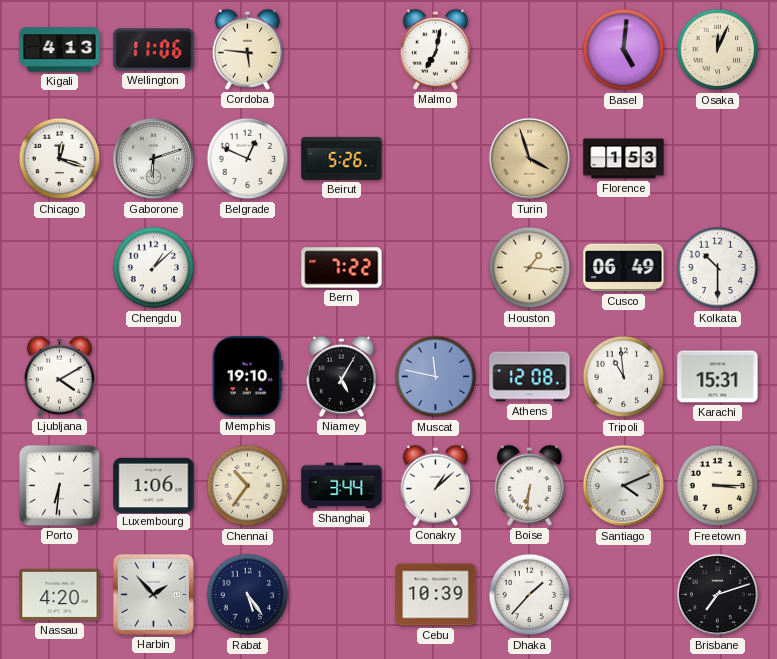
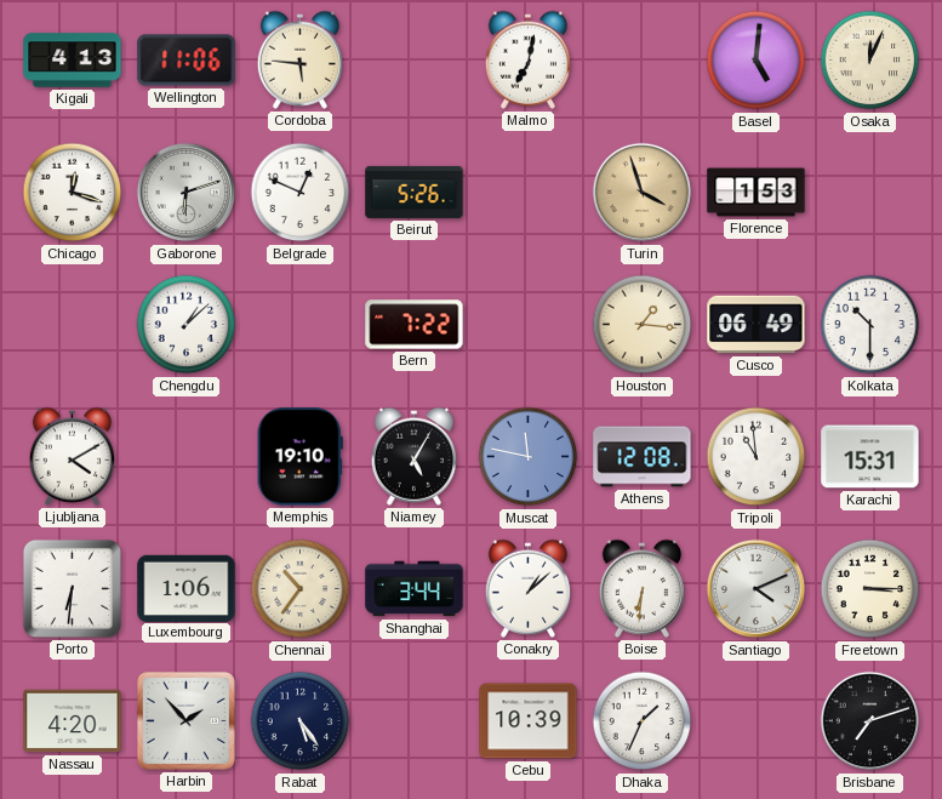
Dhaka: 1:37 -> 1:34
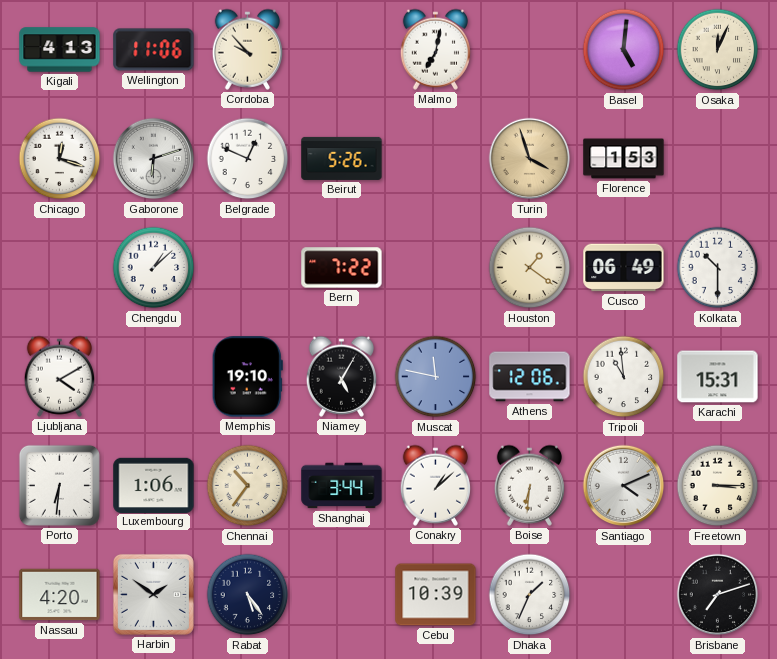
Cordoba: 5:46 -> 9:53
Houston: 1:16 -> 1:21
Athens: 12:08 -> 12:06
Harbin: 1:53 -> 1:51
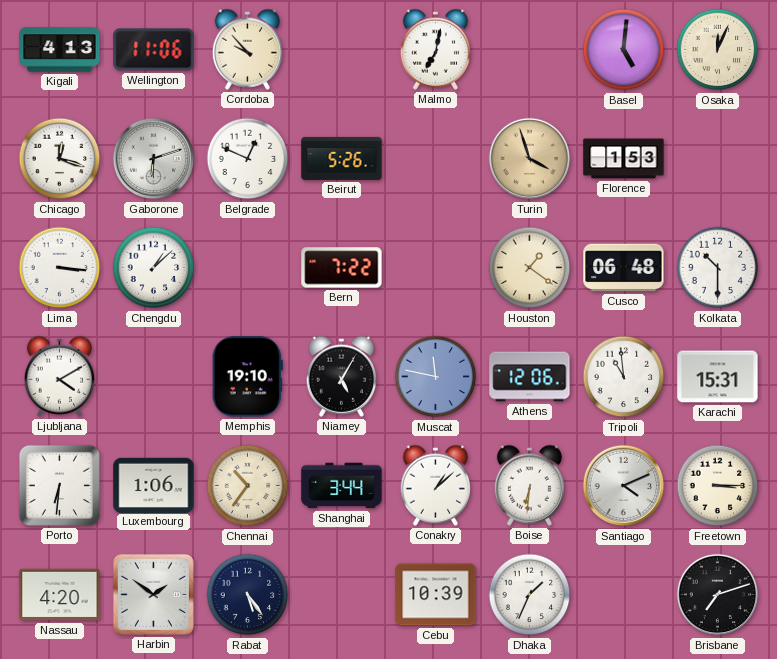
Lima: none -> 3:16
Cusco: 06:49 -> 06:48
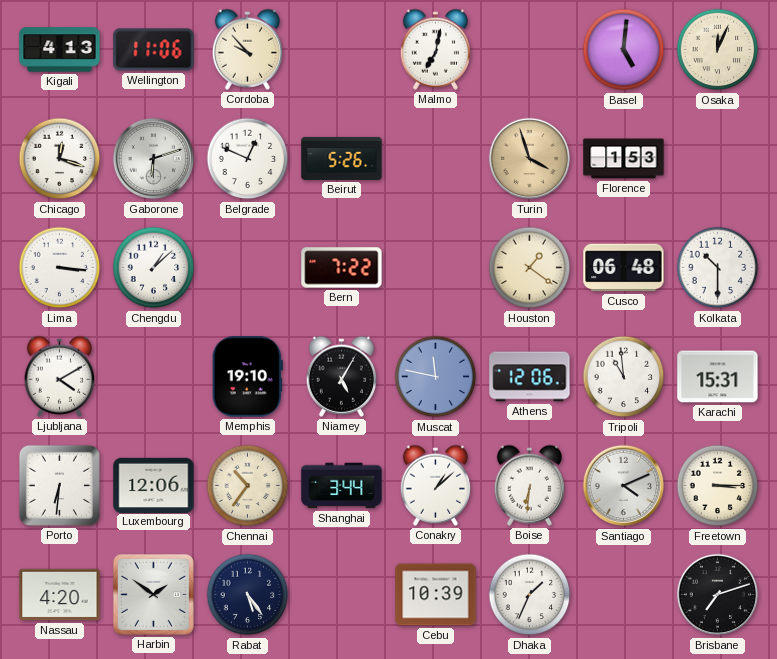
Luxembourg: 1:06 -> 12:06
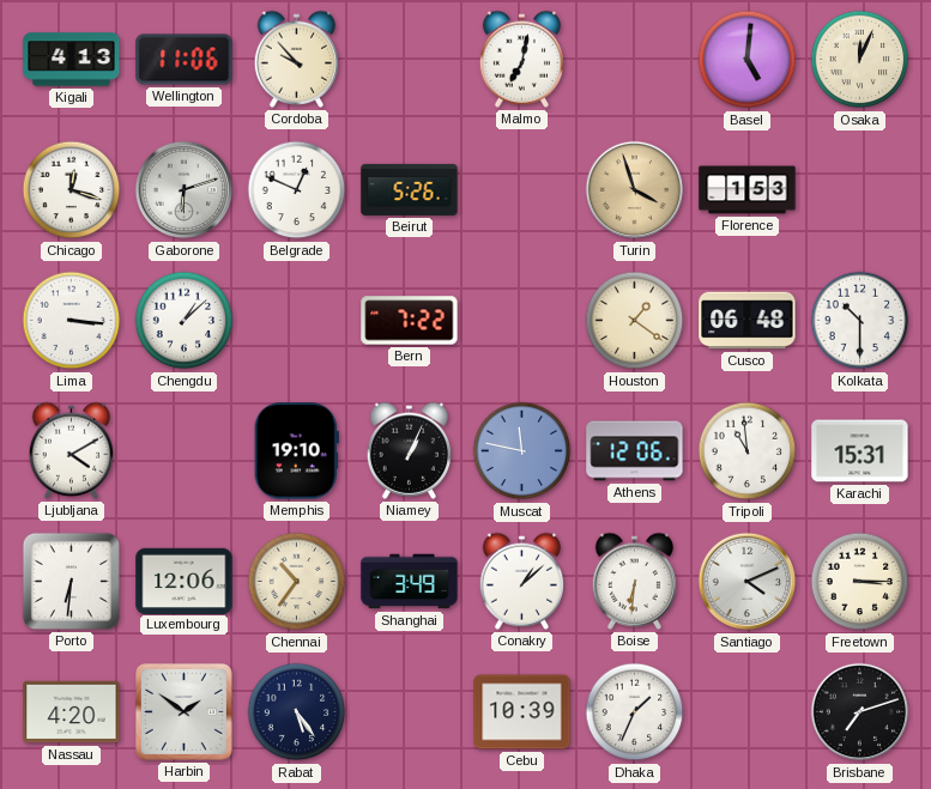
Niamey: 5:05 -> 1:04
Shanghai: 3:44 -> 3:49
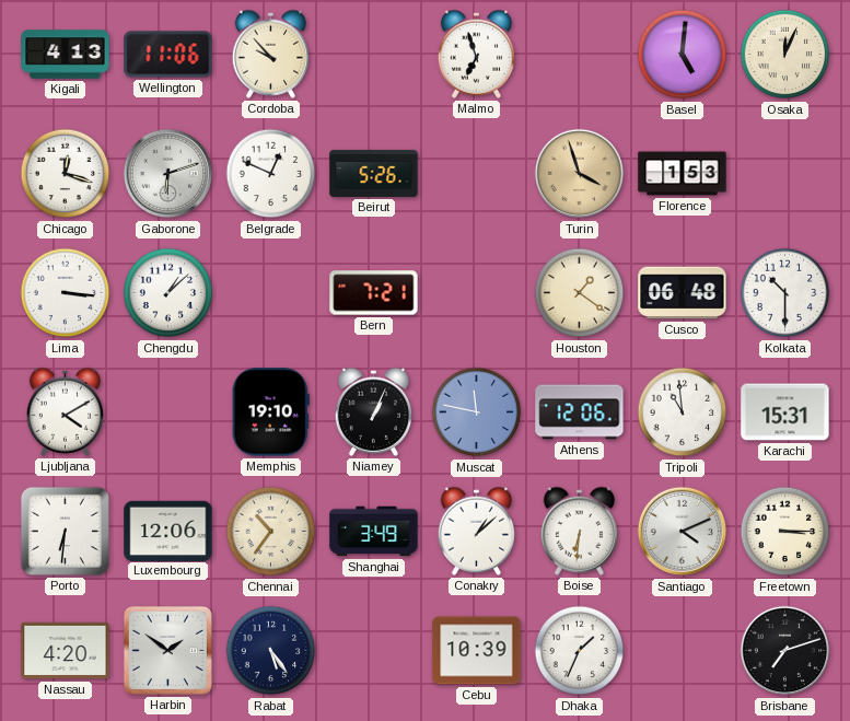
Malmo: 7:02 -> 6:57
Bern: 7:22 -> 7:21
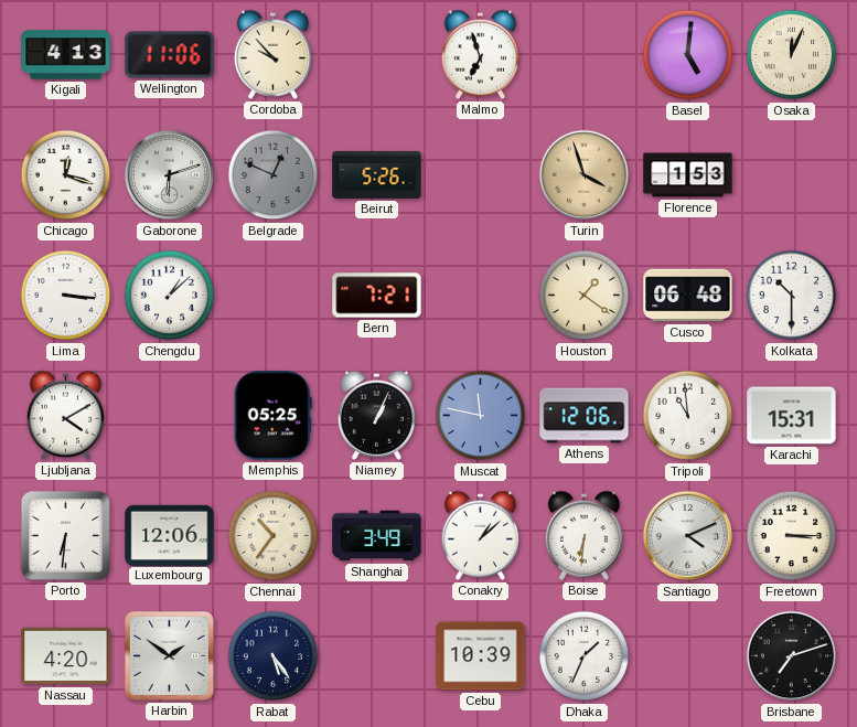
Belgrade dial: white -> grey
Memphis: 19:10 -> 05:25
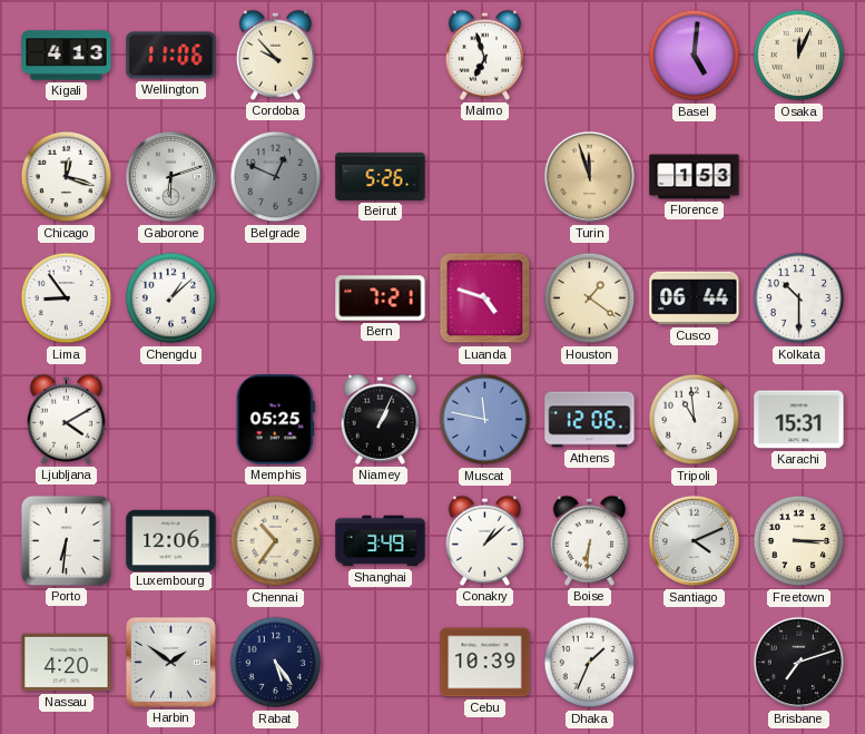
Turin: 3:57 -> 11:57
Lima: 3:16 -> 8:54
Luanda: none -> 4:48
Cusco: 06:48 -> 06:44
